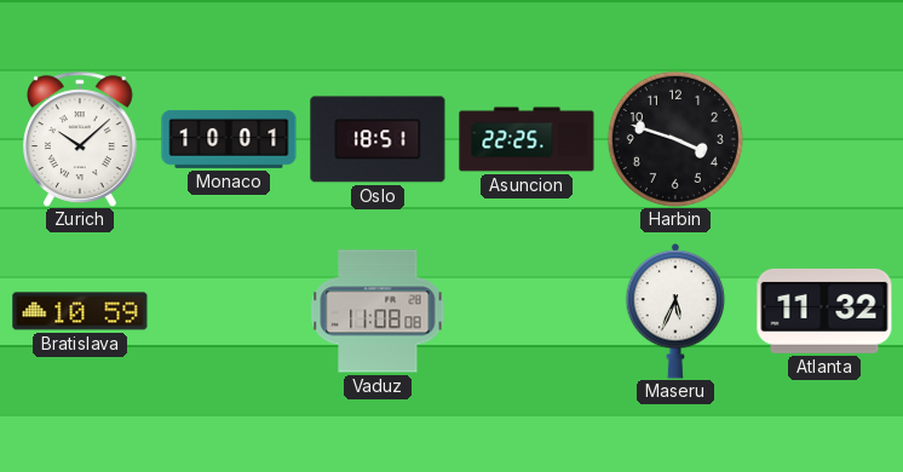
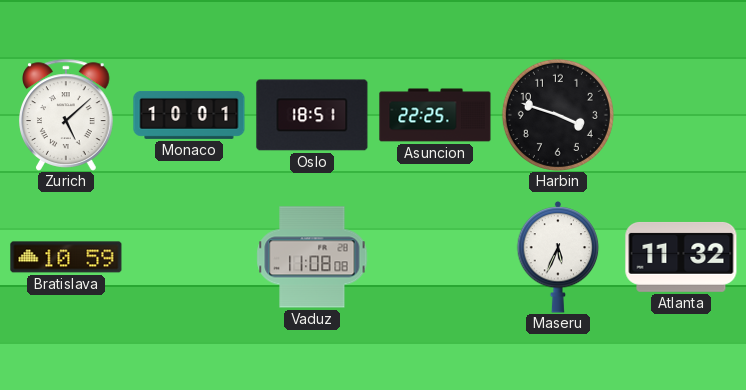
Zurich: 10:08 -> 5:08
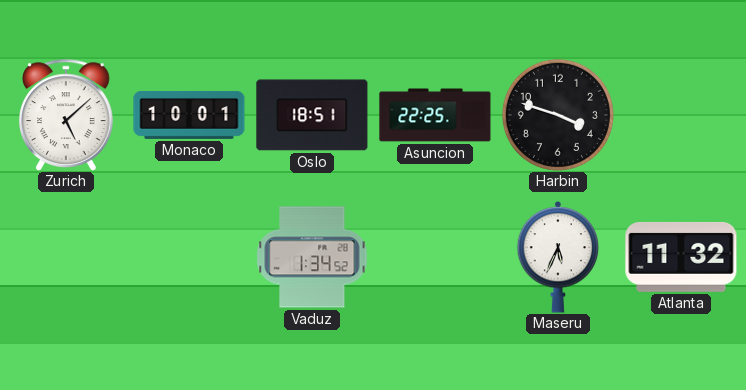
Bratislava: 10:59 -> none
Vaduz: 11:08 -> 1:34
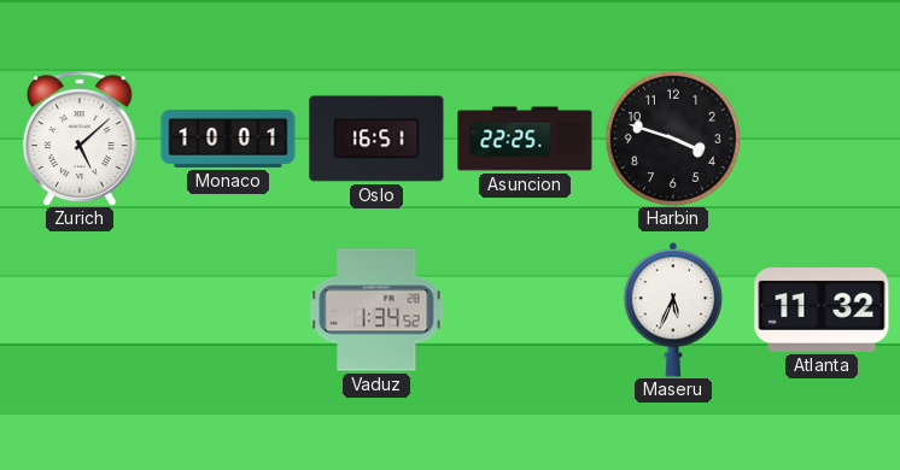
Oslo: 18:51 -> 16:51
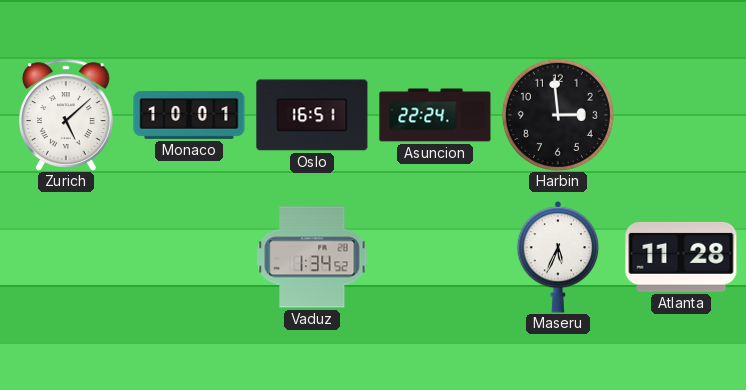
Asuncion: 22:25 -> 22:24
Harbin: 3:48 -> 2:59
Atlanta: 11:32 -> 11:28
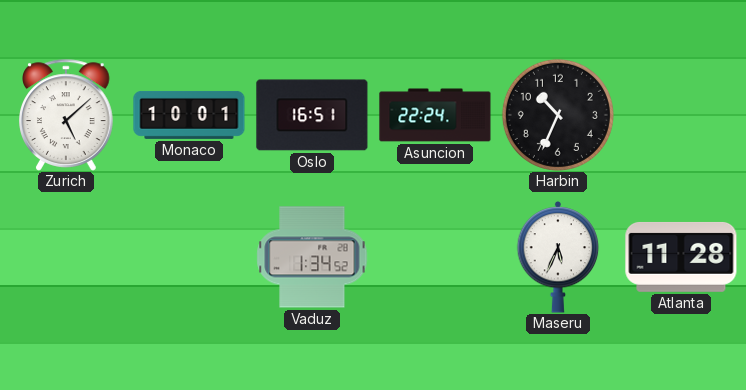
Harbin: 2:59 -> 10:34
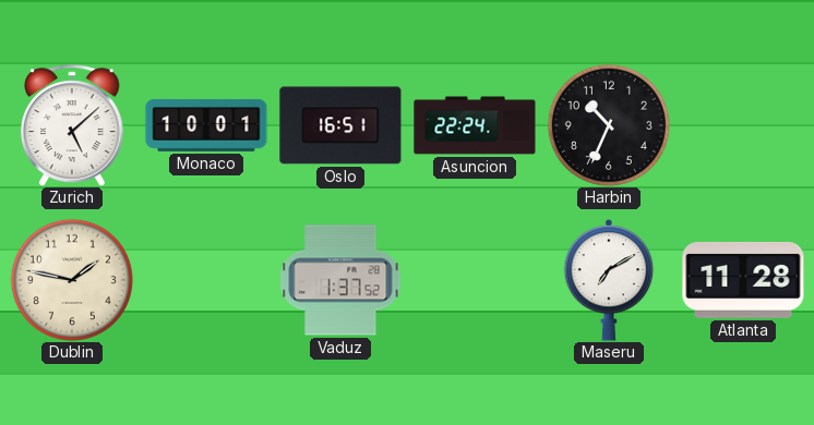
Dublin: none -> 1:47
Vaduz: 1:34 -> 1:37
Maseru: 5:34 -> 7:10
